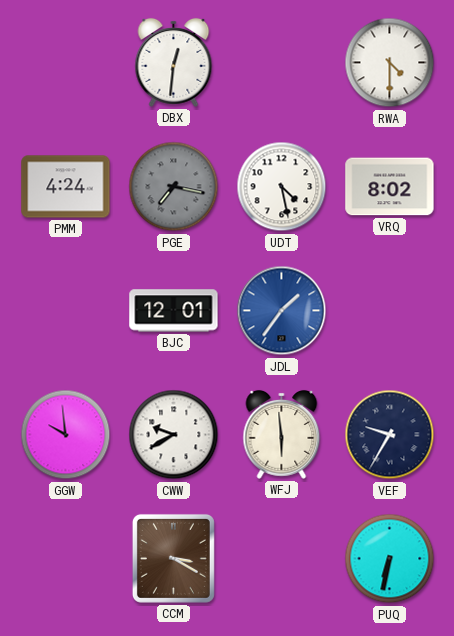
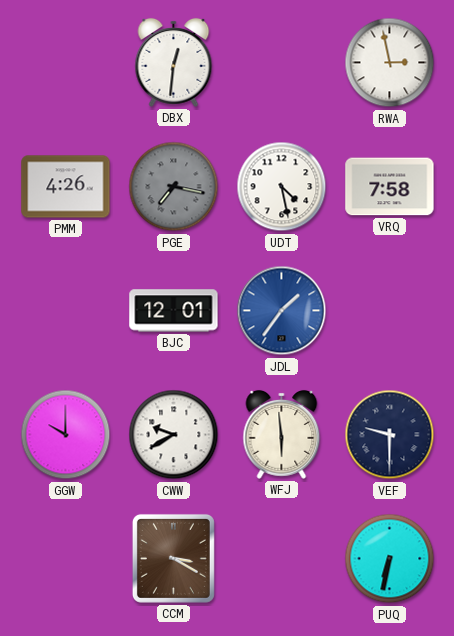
RWA: 4:30 -> 2:58
PMM: 4:24 -> 4:26
VRQ: 8:02 -> 7:58
GGW: 9:59 -> 10:00
VEF: 9:35 -> 9:30
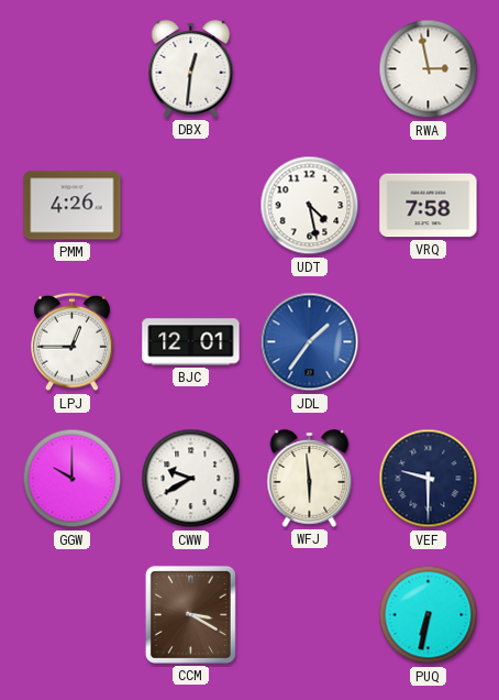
PGE: 7:17 -> none
LPJ: none -> 12:45
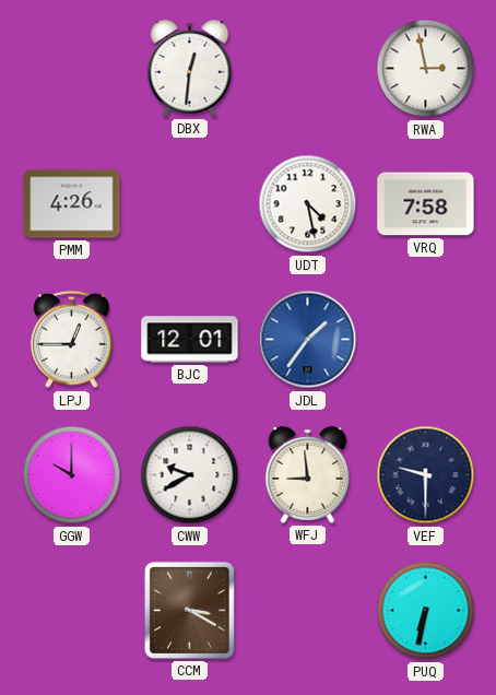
WFJ: 5:59 -> 8:59
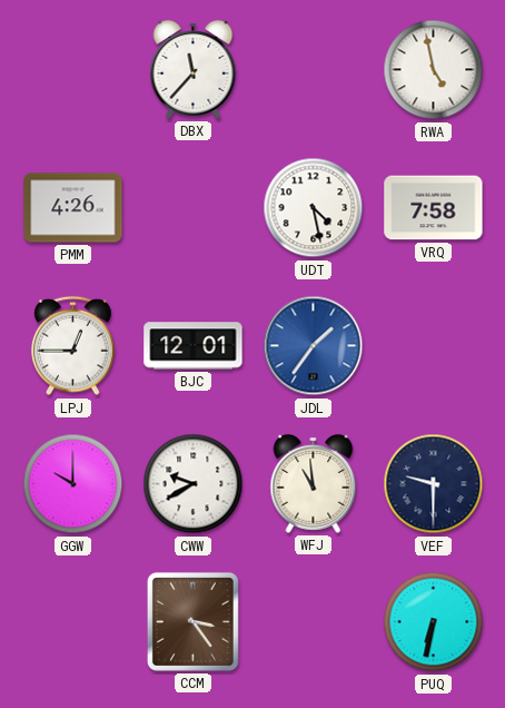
DBX: 12:31 -> 11:37
RWA: 2:58 -> 4:58
WFJ: 8:59 -> 10:59
CCM: 3:20 -> 3:24
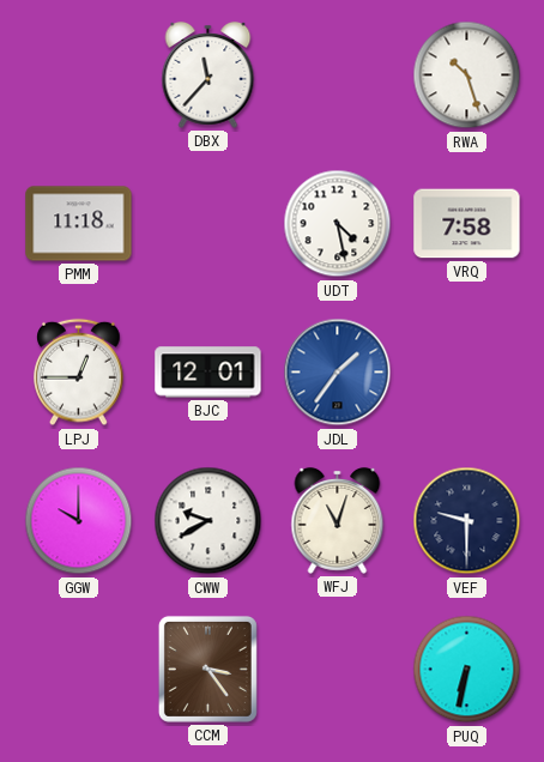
RWA: 4:58 -> 10:27
PMM: 4:26 -> 11:18
WFJ: 10:59 -> 11:03
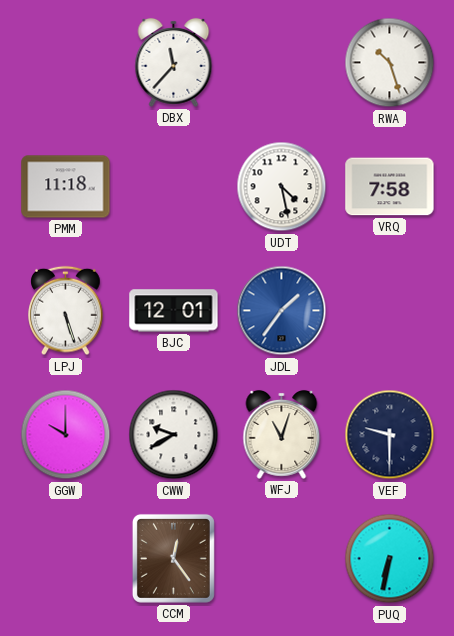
LPJ: 12:45 -> 5:27
CCM: 3:24 -> 12:24
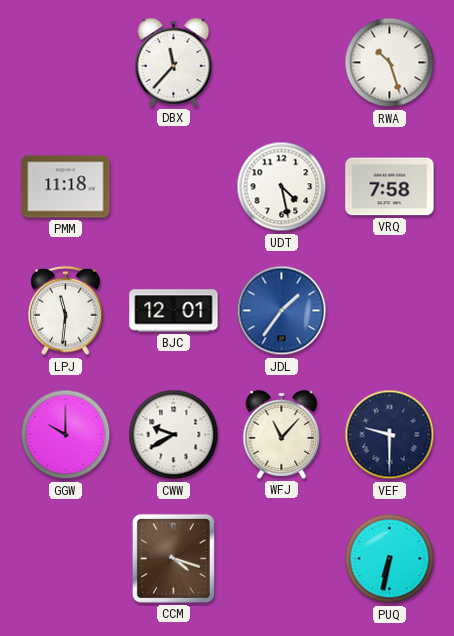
LPJ: 5:27 -> 11:31
WFJ: 11:03 -> 11:07
CCM: 12:24 -> 4:18
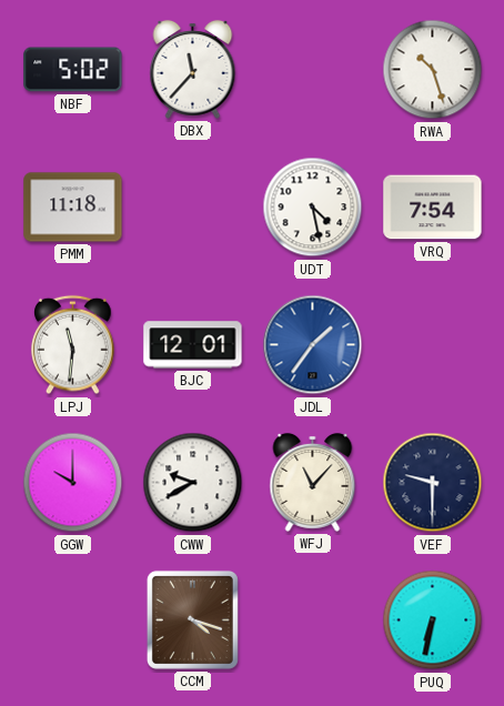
NBF: none -> 5:02
VRQ: 7:58 -> 7:54
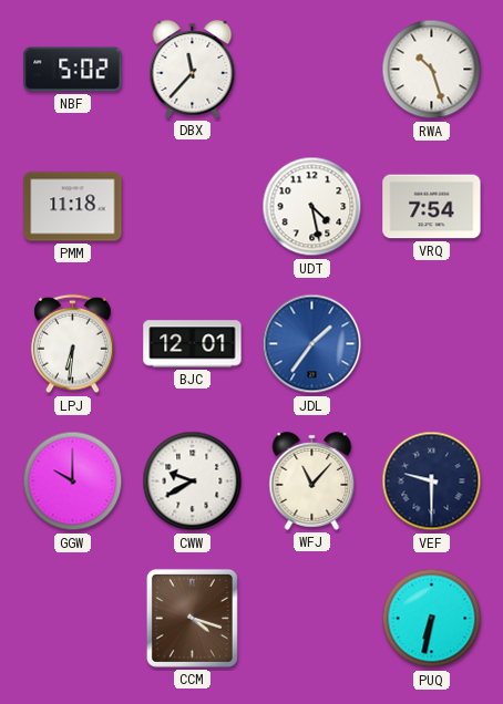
LPJ: 11:31 -> 6:31
